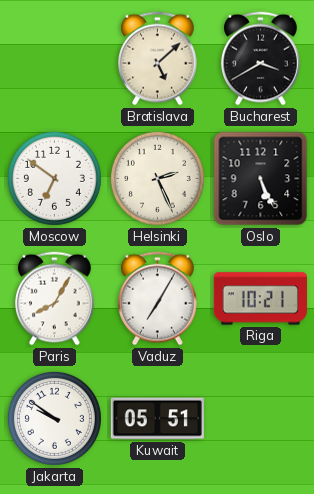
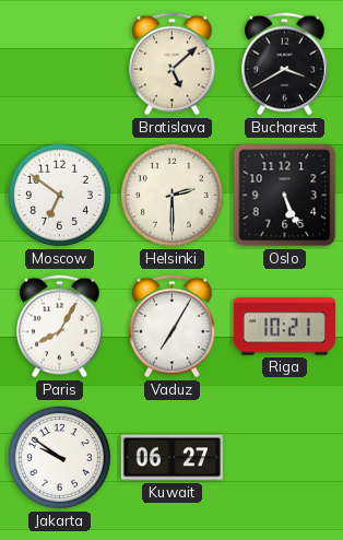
Helsinki: 2:26 -> 2:30
Kuwait: 05:51 -> 06:27
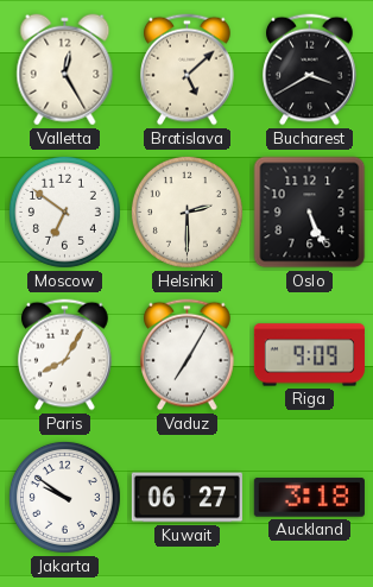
Valletta: none -> 12:25
Riga: 10:21 -> 9:09
Auckland: none -> 3:18
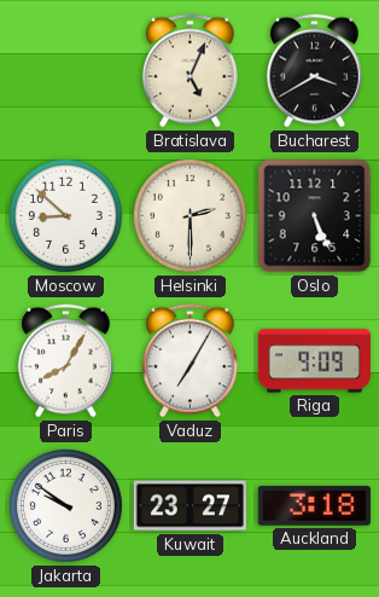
Valletta: 12:25 -> none
Bratislava: 5:08 -> 5:04
Moscow: 6:51 -> 8:52
Kuwait: 06:27 -> 23:27
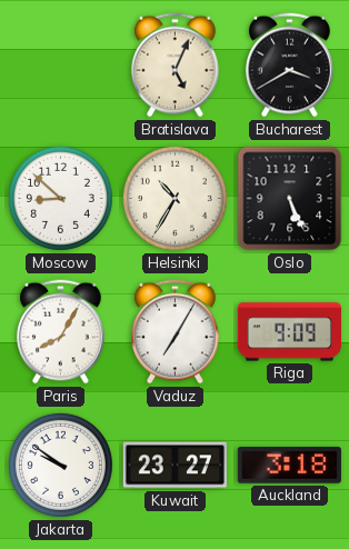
Helsinki: 2:30 -> 10:35
